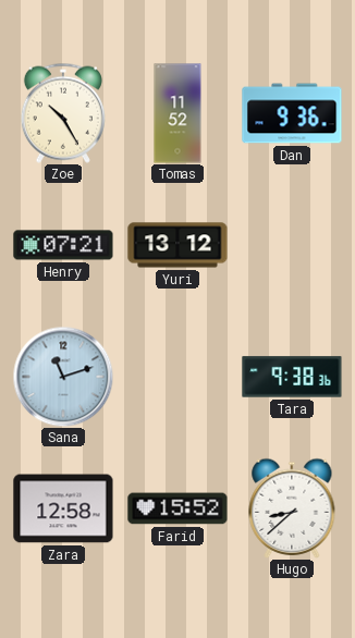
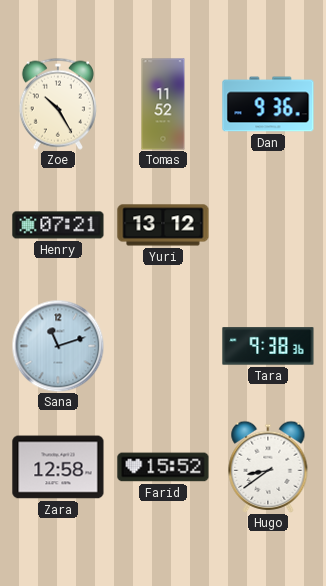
Hugo: 8:38 -> 8:39
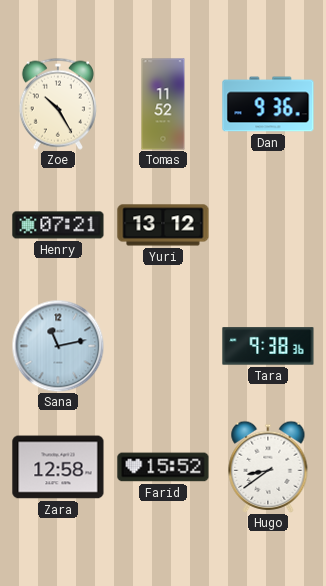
Sana: 11:12 -> 11:13
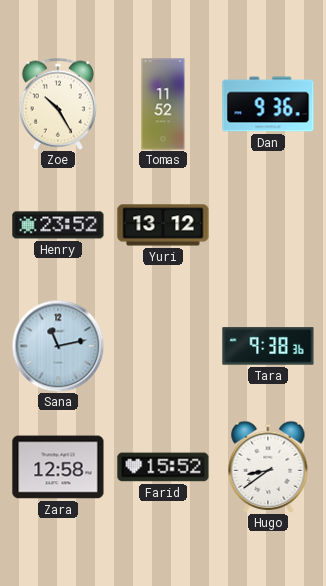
Henry: 07:21 -> 23:52
